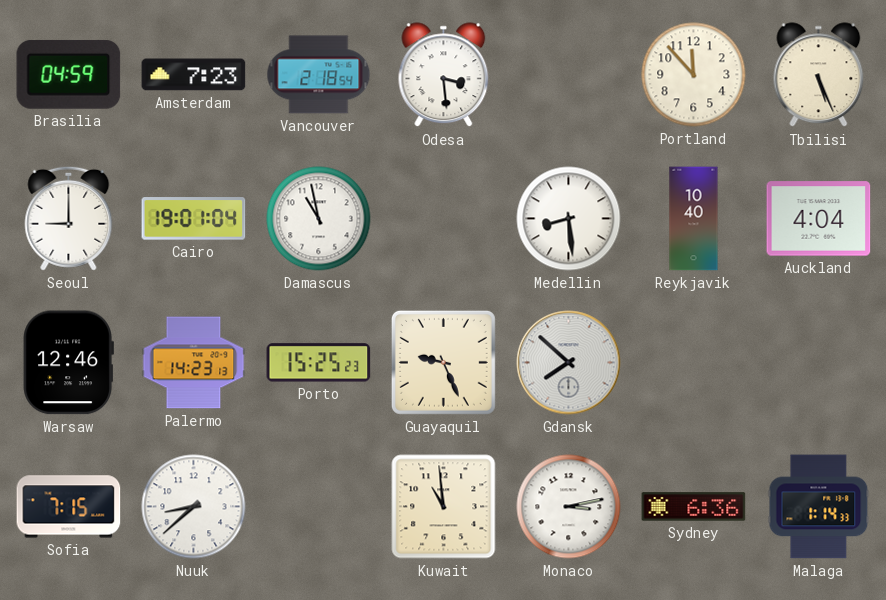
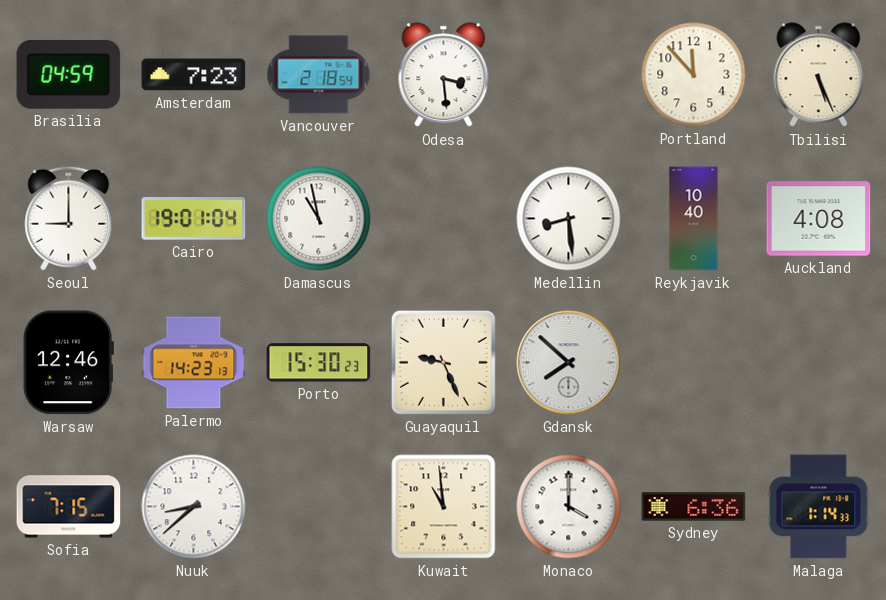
Auckland: 4:04 -> 4:08
Porto: 15:25 -> 15:30
Monaco: 3:13 -> 4:00
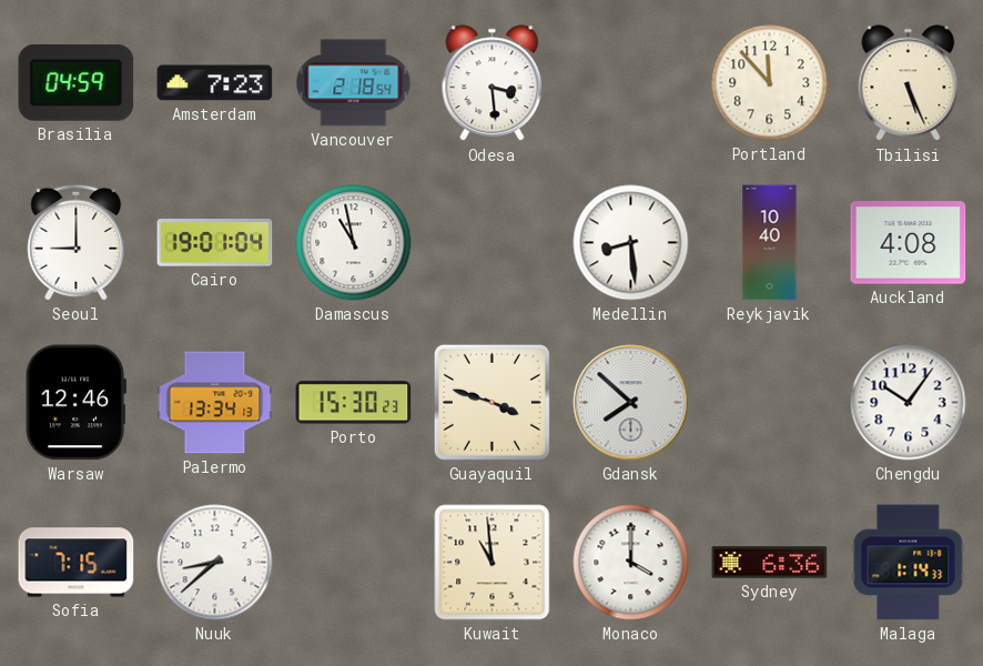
Palermo: 14:23 -> 13:34
Guayaquil: 9:26 -> 3:48
Chengdu: none -> 10:06
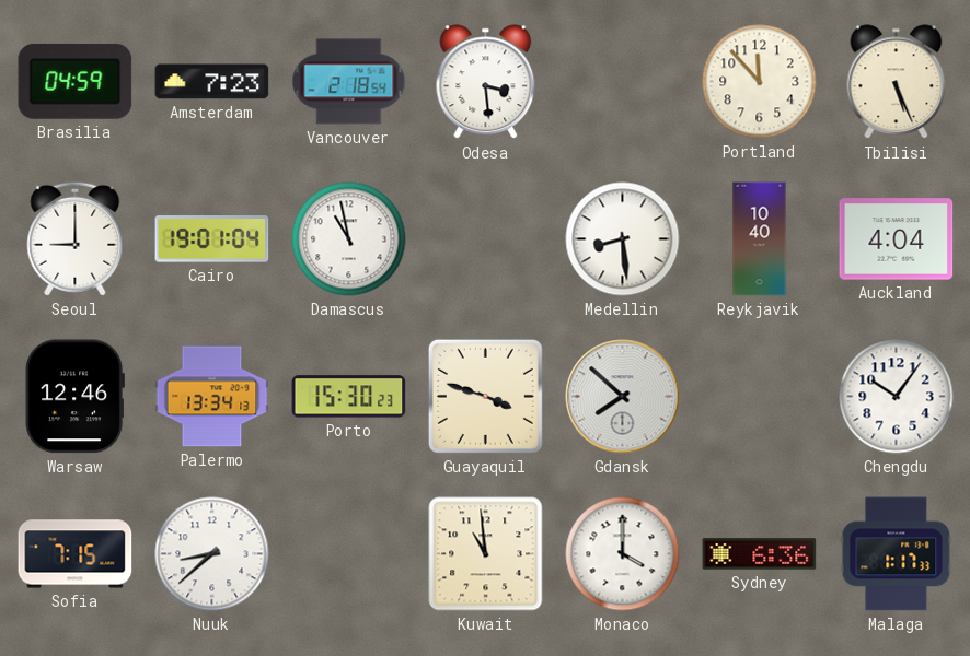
Auckland: 4:08 -> 4:04
Malaga: 1:14 -> 1:17
